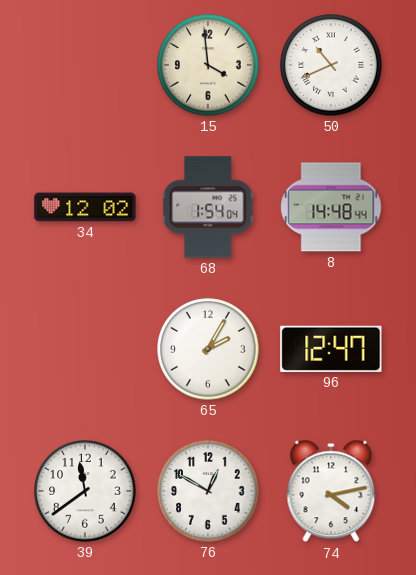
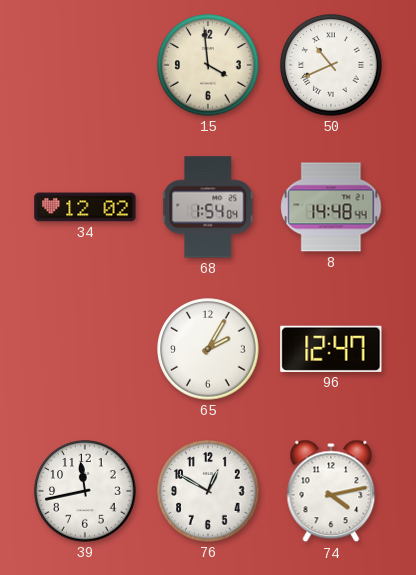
39: 11:39 -> 11:43
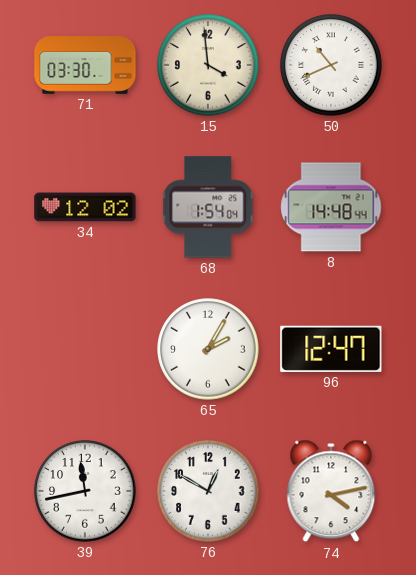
71: none -> 03:30
